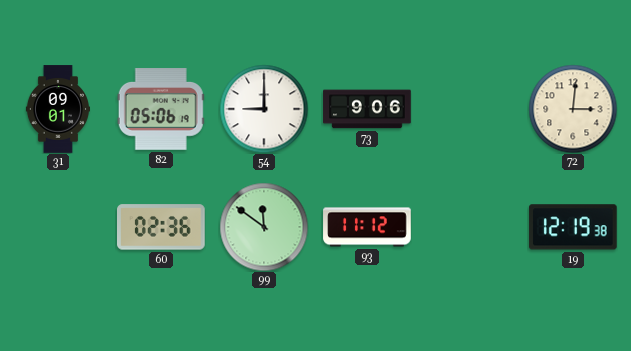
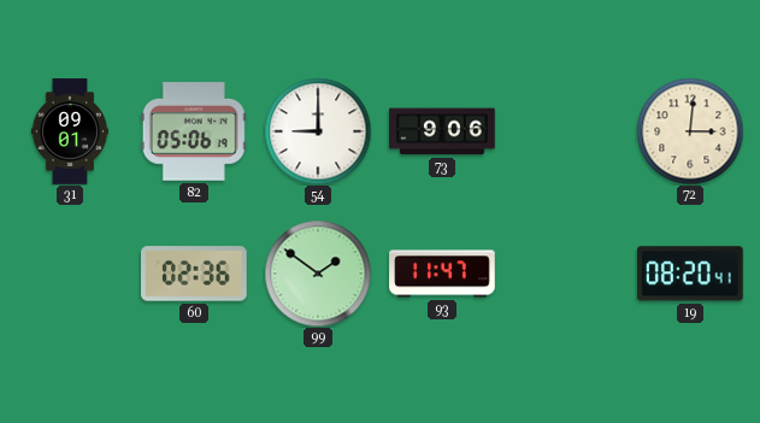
99: 11:51 -> 1:51
93: 11:12 -> 11:47
19: 12:19 -> 08:20
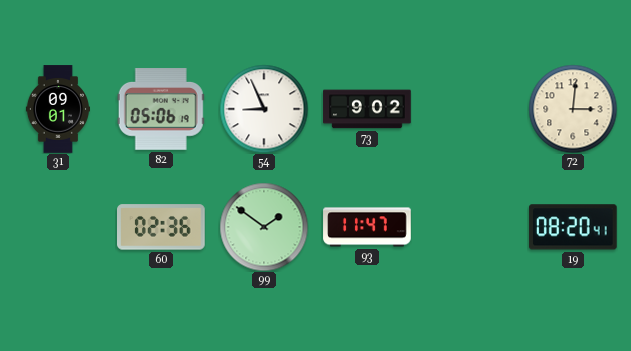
54: 9:00 -> 8:56
73: 9:06 -> 9:02
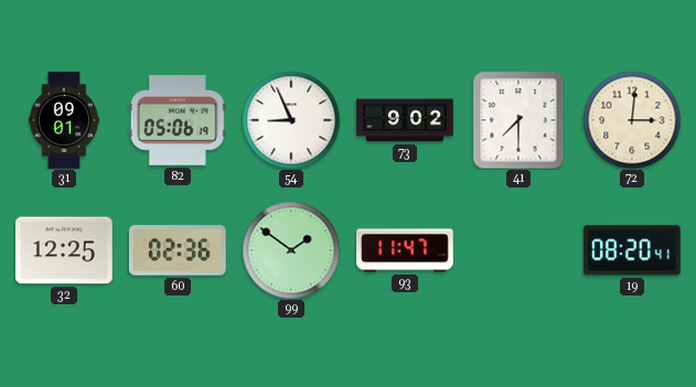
41: none -> 7:30
32: none -> 12:25
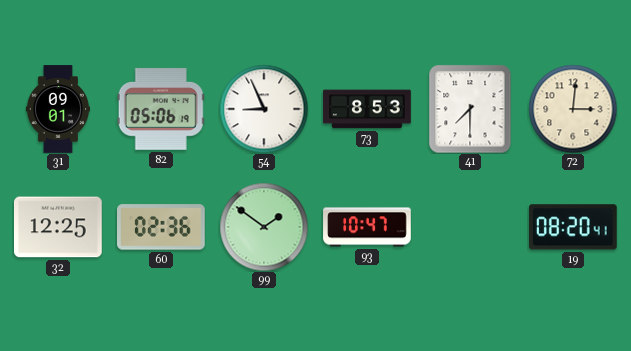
73: 9:02 -> 8:53
93: 11:47 -> 10:47
